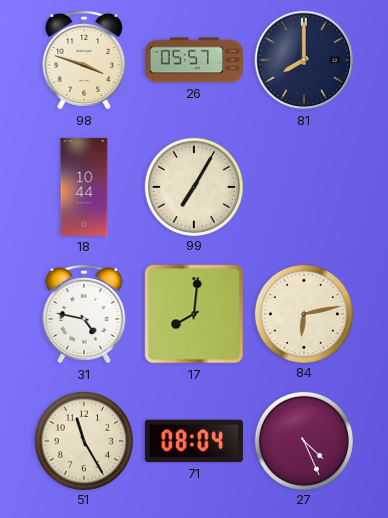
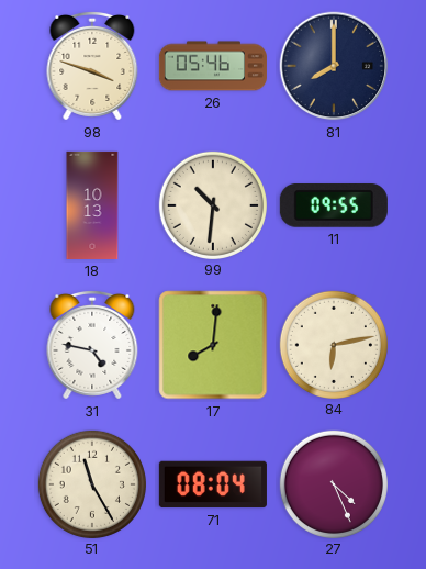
26: 05:57 -> 05:46
18: 10:44 -> 10:13
99: 7:05 -> 10:31
11: none -> 09:55
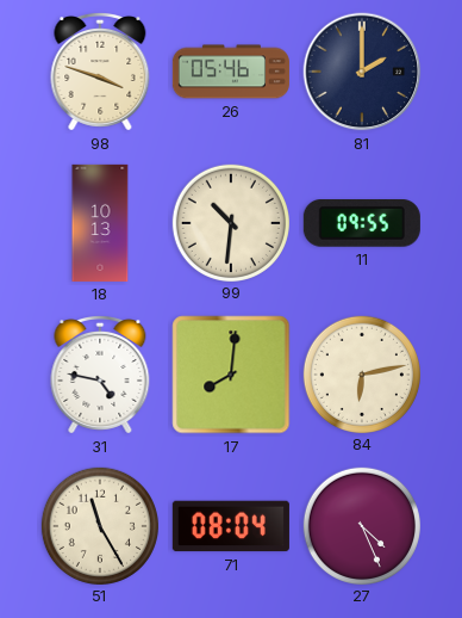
81: 8:00 -> 2:00
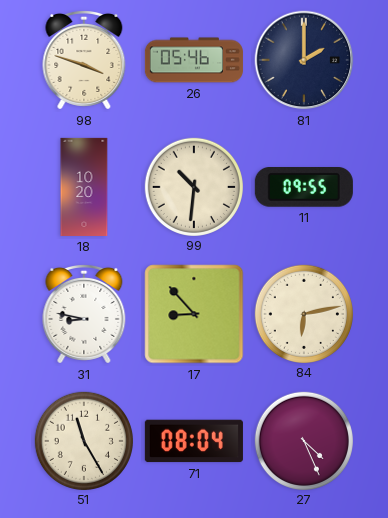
18: 10:13 -> 10:20
31: 4:47 -> 8:47
17: 8:01 -> 8:53
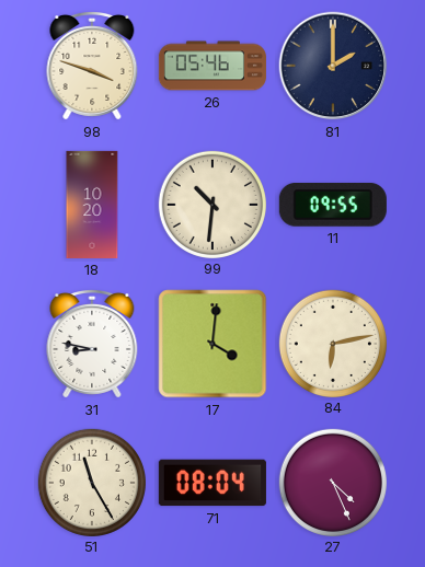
17: 8:53 -> 4:01
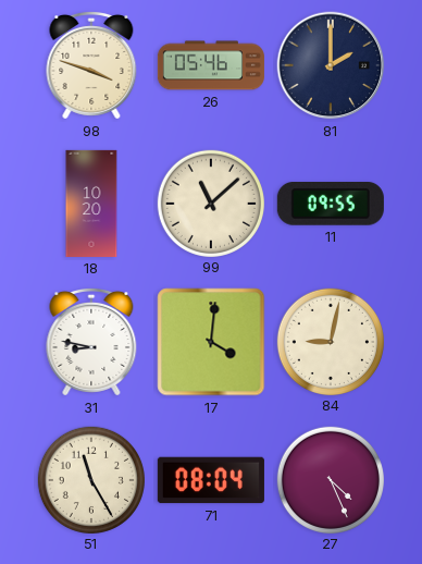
99: 10:31 -> 11:08
84: 6:13 -> 9:02
